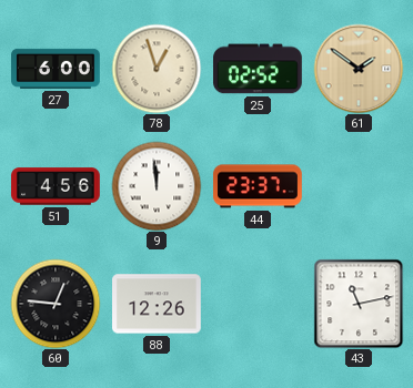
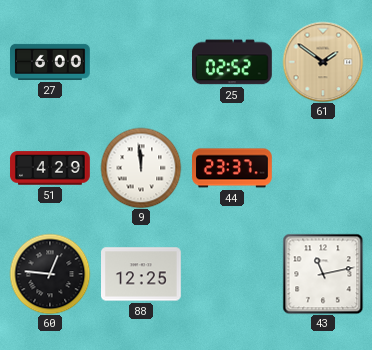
78: 12:57 -> none
51: 4:56 -> 4:29
88: 12:26 -> 12:25
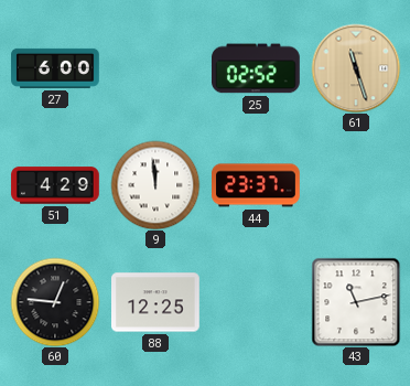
61: 1:51 -> 11:27
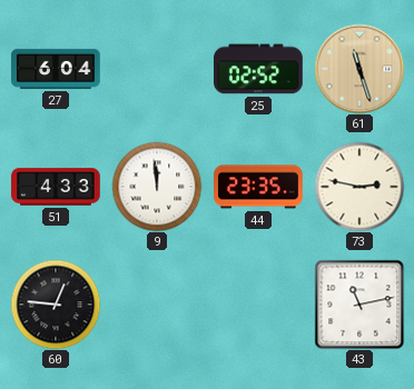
27: 6:00 -> 6:04
51: 4:29 -> 4:33
44: 23:37 -> 23:35
73: none -> 2:47
88: 12:25 -> none
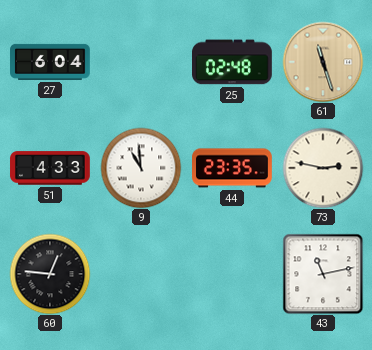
25: 02:52 -> 02:48
9: 11:59 -> 10:59
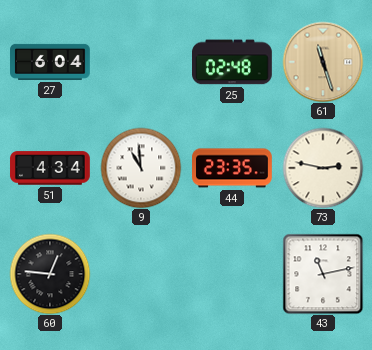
51: 4:33 -> 4:34
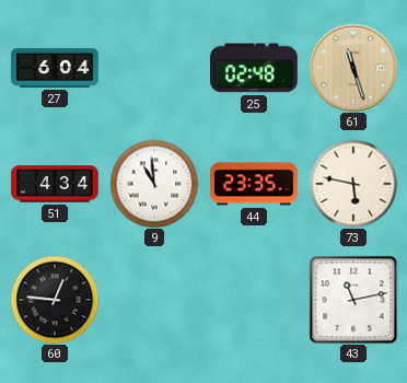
73: 2:47 -> 5:47
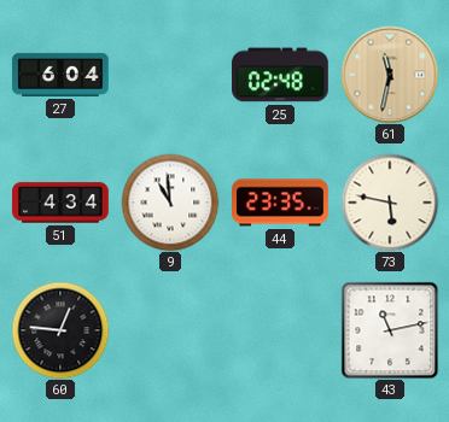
61: 11:27 -> 11:32
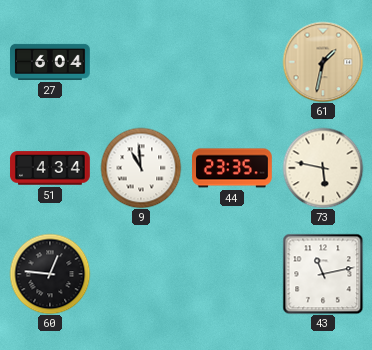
25: 02:48 -> none
61: 11:32 -> 1:32
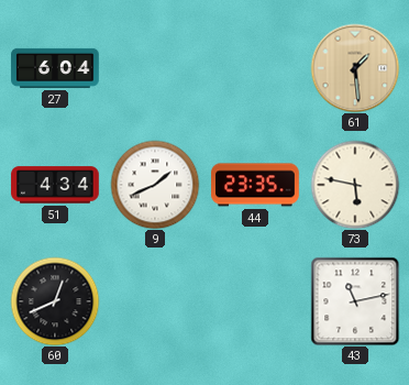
61: 1:32 -> 1:29
9: 10:59 -> 1:41
60: 12:46 -> 12:41
